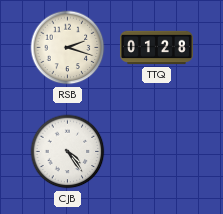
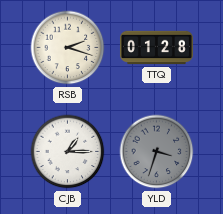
CJB: 4:24 -> 1:15
YLD: none -> 3:33
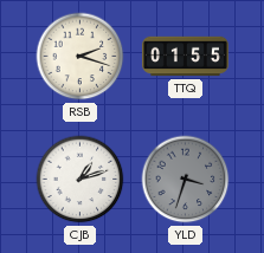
TTQ: 01:28 -> 01:55
CJB: 1:15 -> 1:12
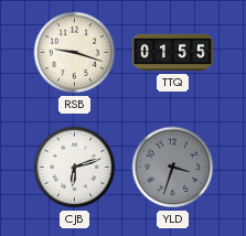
RSB: 2:18 -> 9:18
CJB: 1:12 -> 6:12
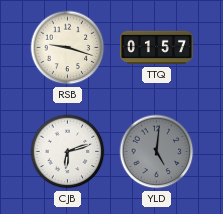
TTQ: 01:55 -> 01:57
YLD: 3:33 -> 5:01
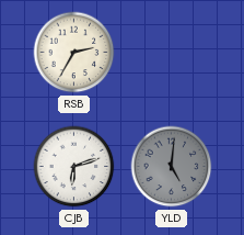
RSB: 9:18 -> 2:35
TTQ: 01:57 -> none
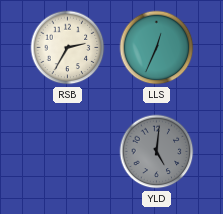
LLS: none -> 12:34
CJB: 6:12 -> none
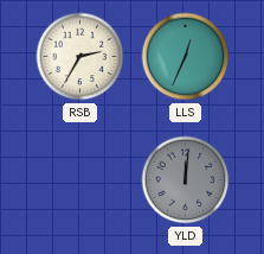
YLD: 5:01 -> 12:01
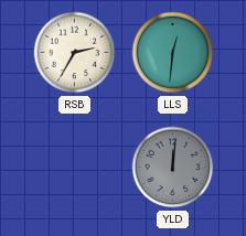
LLS: 12:34 -> 12:31
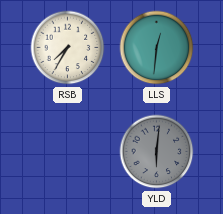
RSB: 2:35 -> 7:35
YLD: 12:01 -> 6:01
